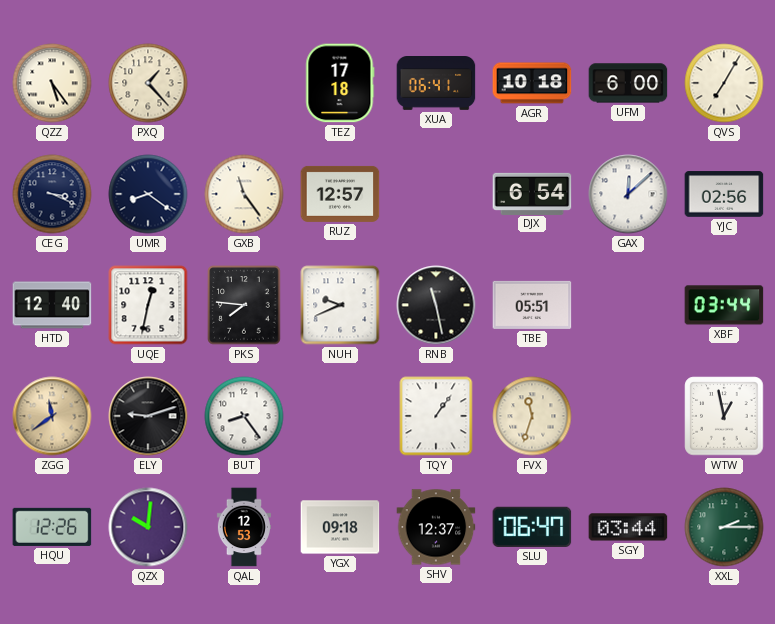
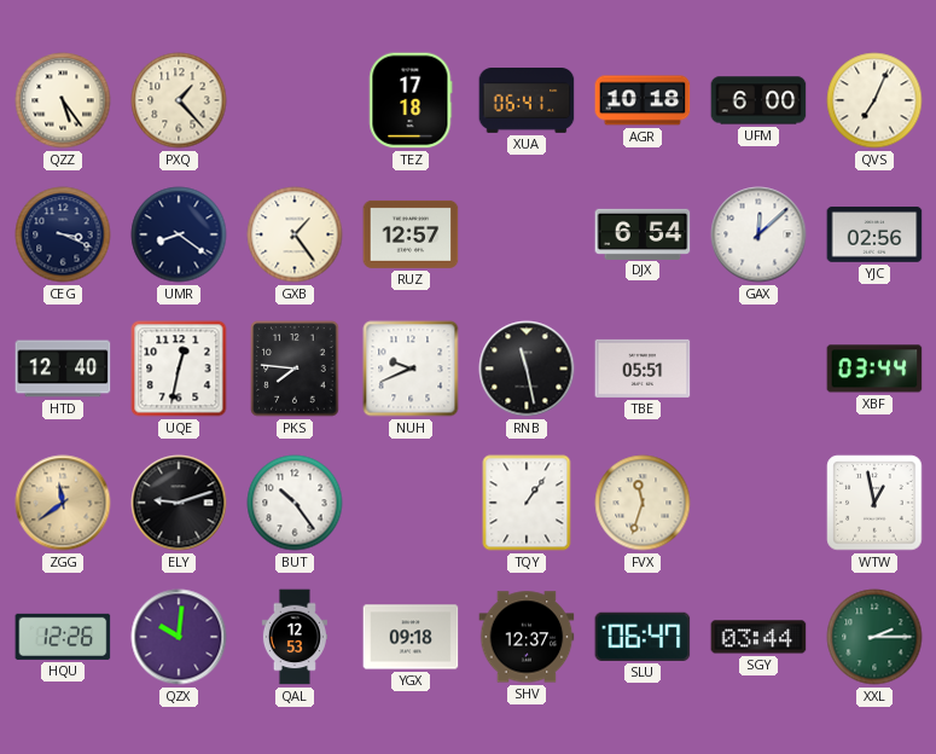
QVS: 7:05 -> 7:04
GXB: 11:24 -> 1:24
BUT: 8:24 -> 10:24
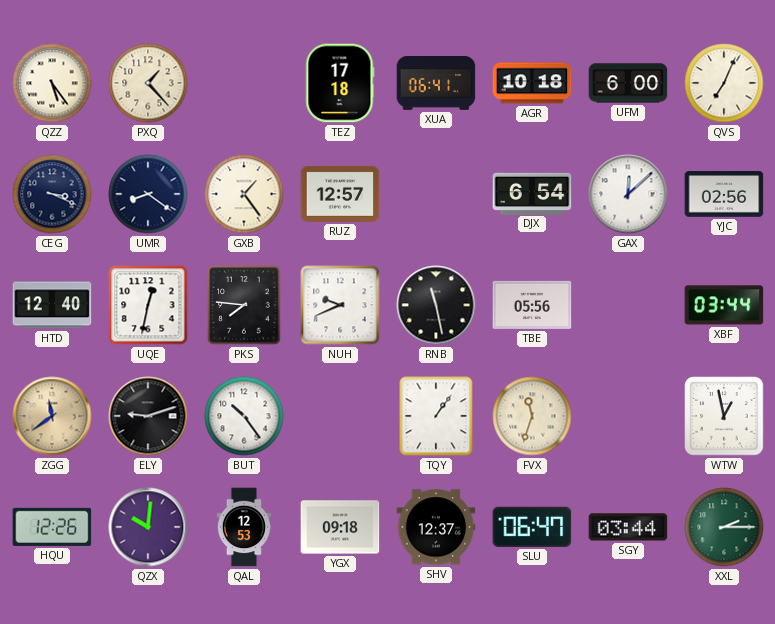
TBE: 05:51 -> 05:56
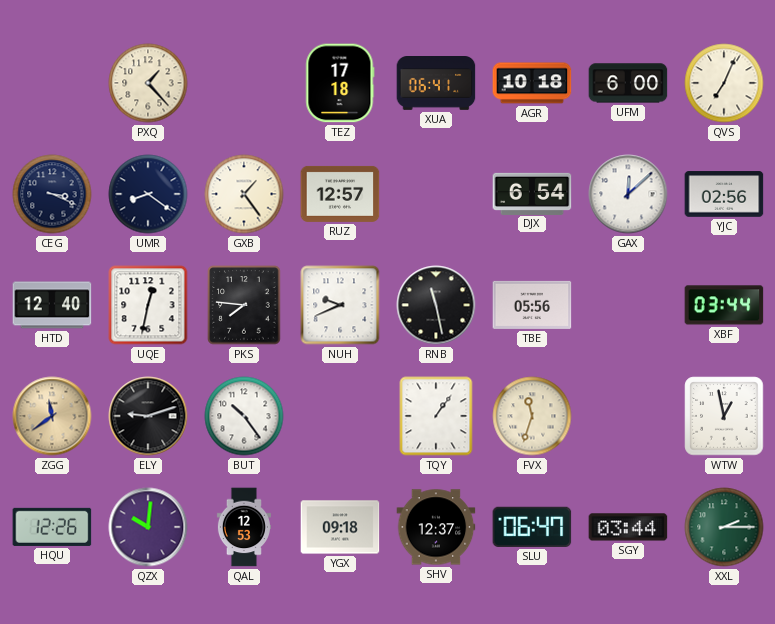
QZZ: 5:24 -> none
